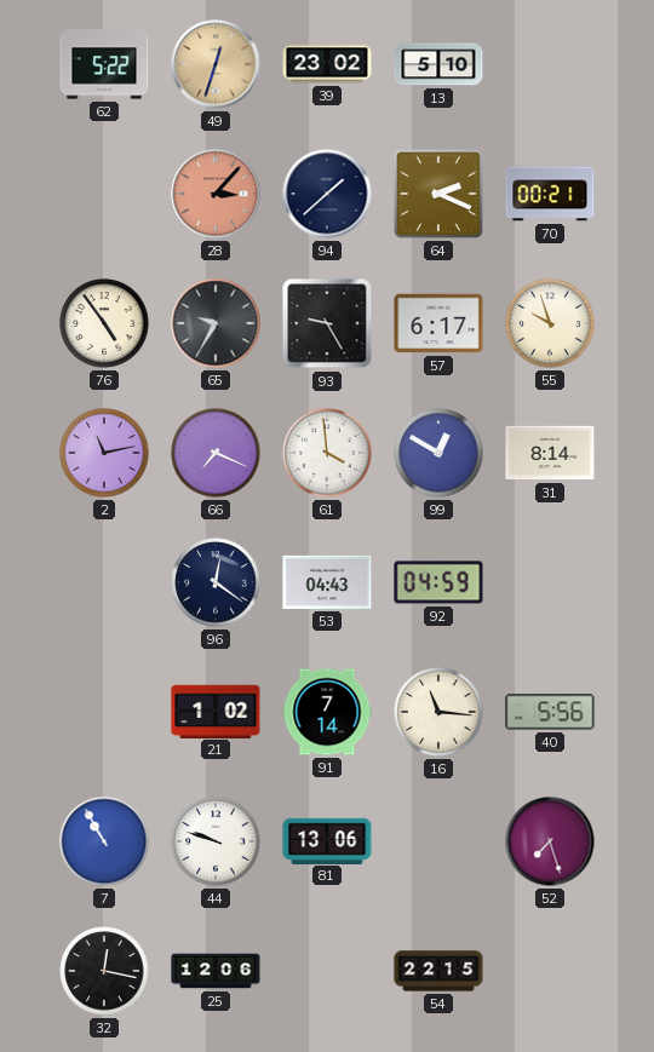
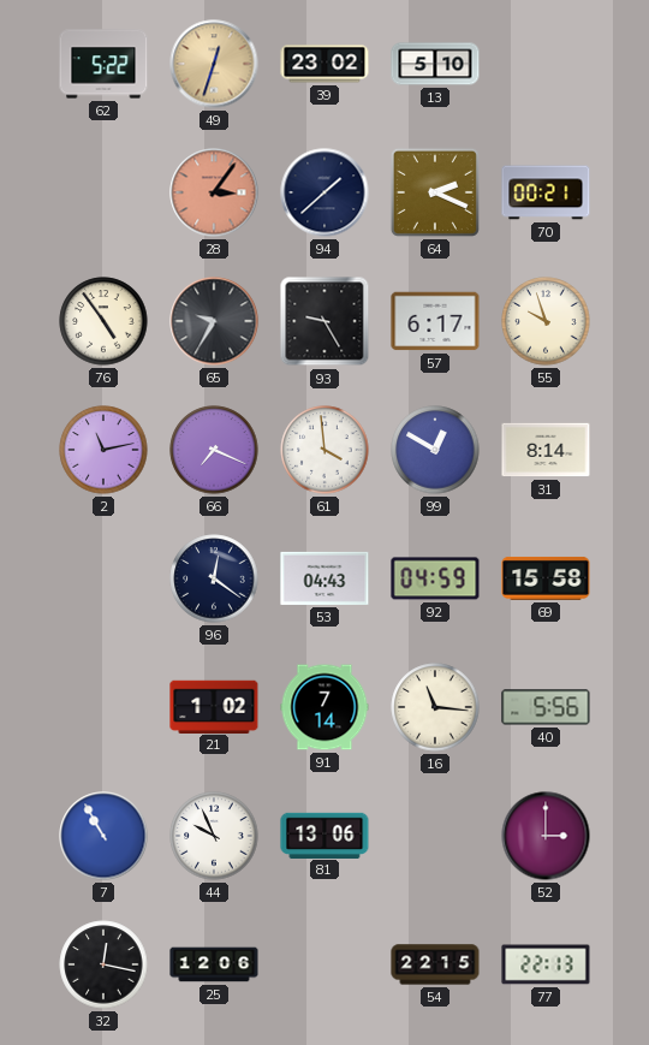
28: 3:07 -> 3:06
69: none -> 15:58
44: 9:48 -> 9:56
52: 7:27 -> 3:00
77: none -> 22:13
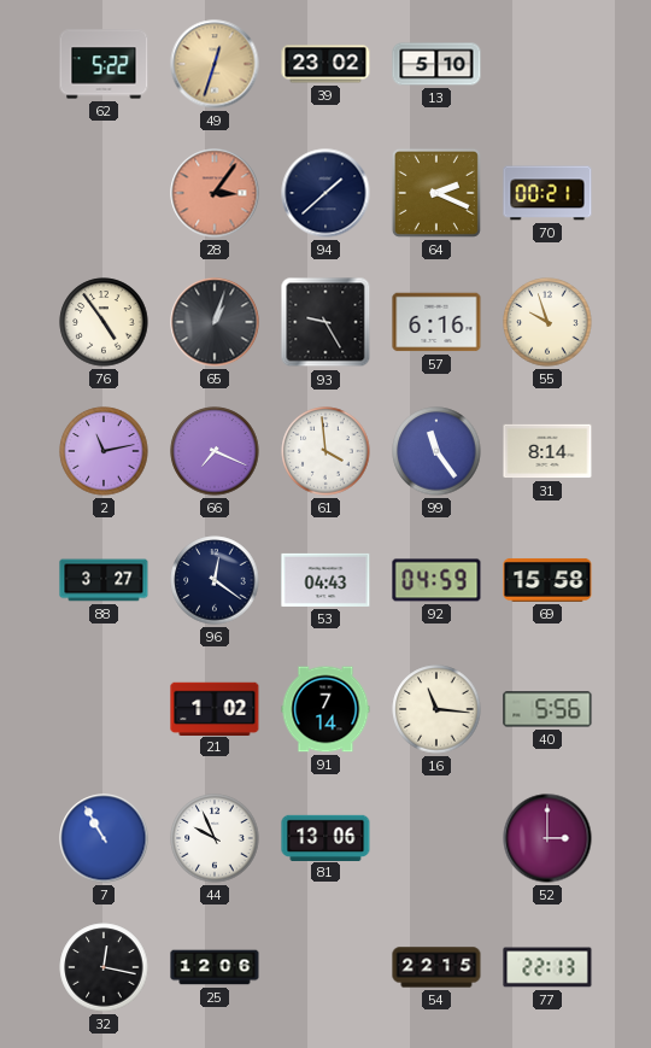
65: 9:35 -> 1:03
57: 6:17 -> 6:16
99: 12:50 -> 11:24
88: none -> 3:27
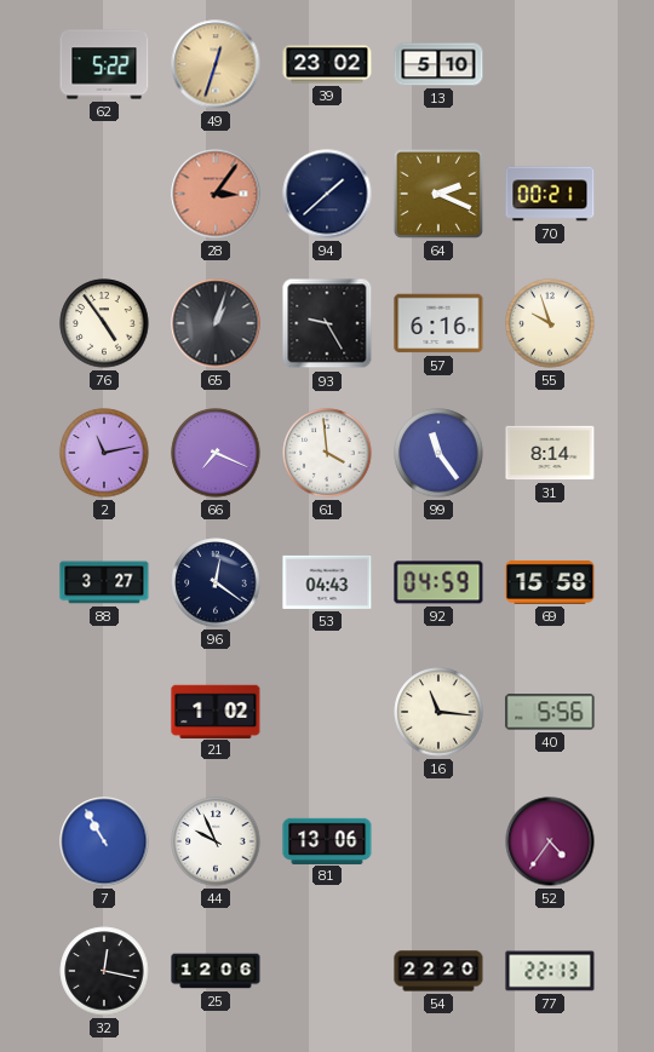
91: 7:14 -> none
52: 3:00 -> 4:36
54: 22:15 -> 22:20
